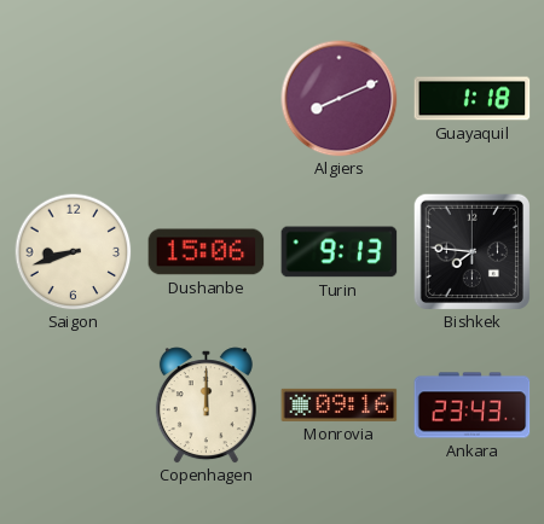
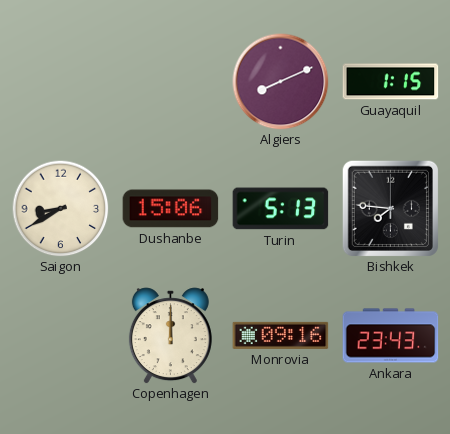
Guayaquil: 1:18 -> 1:15
Saigon: 8:42 -> 8:40
Turin: 9:13 -> 5:13
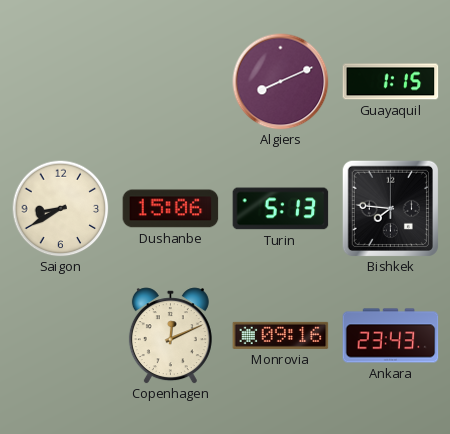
Copenhagen: 12:00 -> 12:11
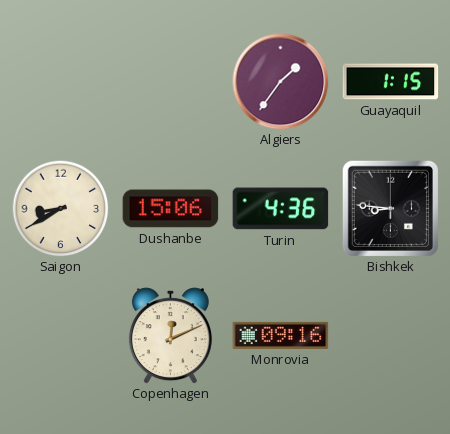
Algiers: 8:11 -> 1:36
Turin: 5:13 -> 4:36
Bishkek: 7:46 -> 8:46
Ankara: 23:43 -> none
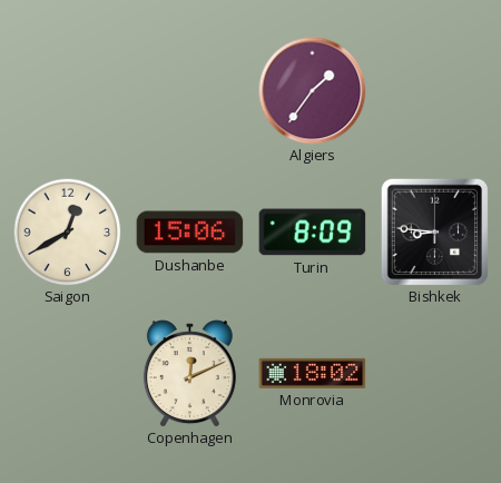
Guayaquil: 1:15 -> none
Saigon: 8:40 -> 12:40
Turin: 4:36 -> 8:09
Monrovia: 09:16 -> 18:02
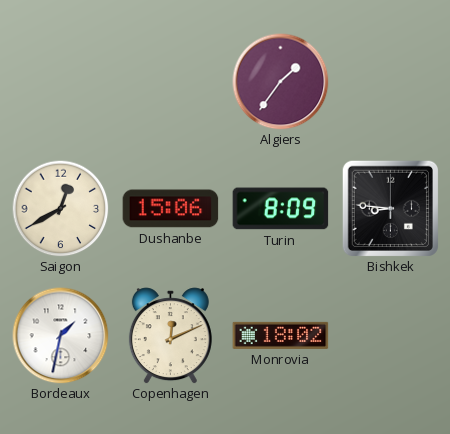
Bordeaux: none -> 1:32
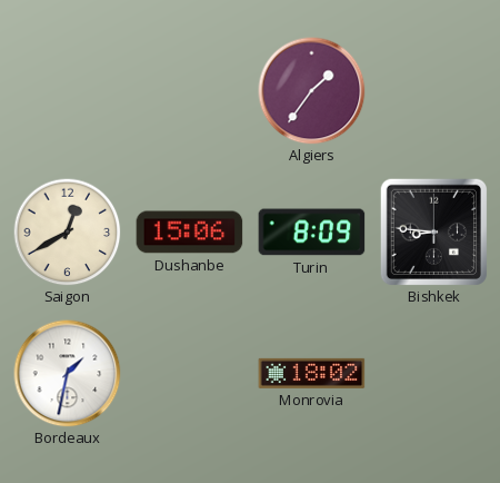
Copenhagen: 12:11 -> none
